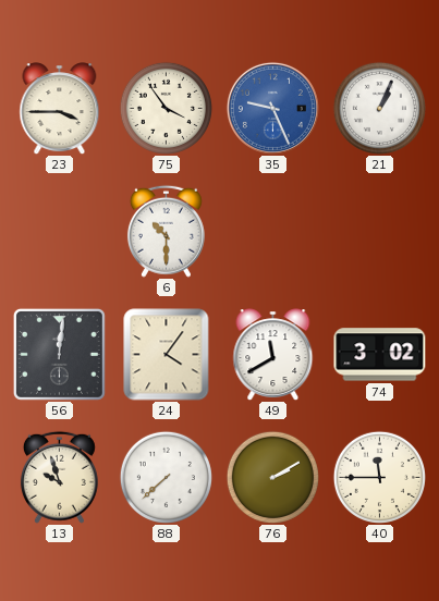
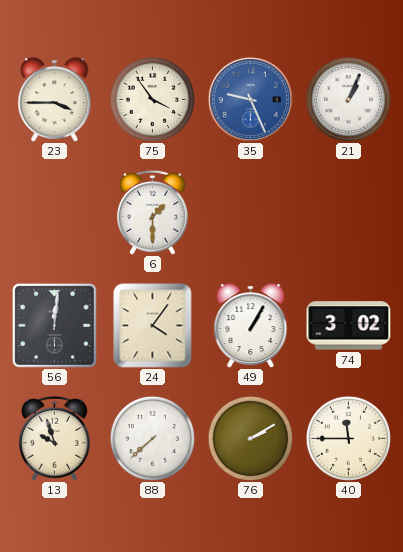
6: 10:30 -> 1:30
49: 11:40 -> 1:05
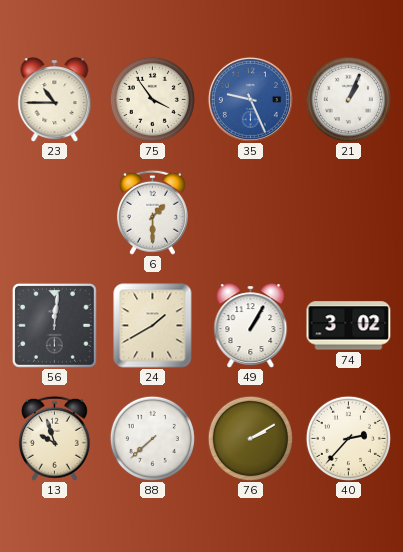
23: 3:45 -> 10:45
24: 4:06 -> 1:40
40: 11:45 -> 2:37
